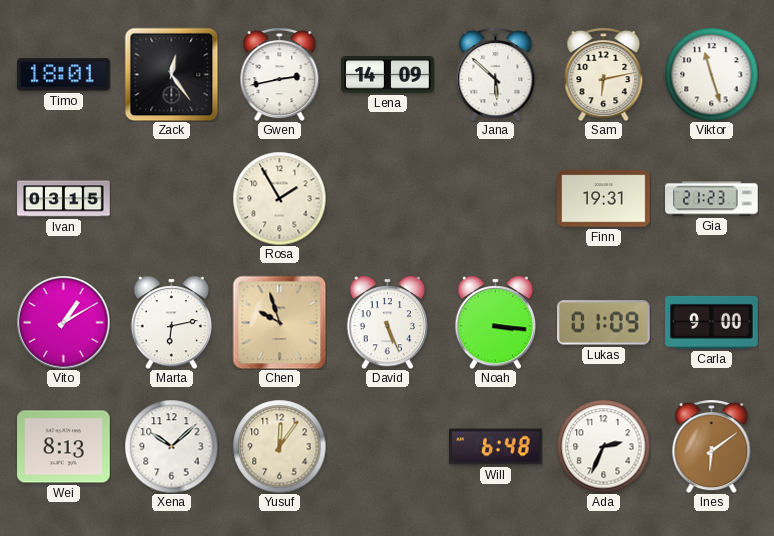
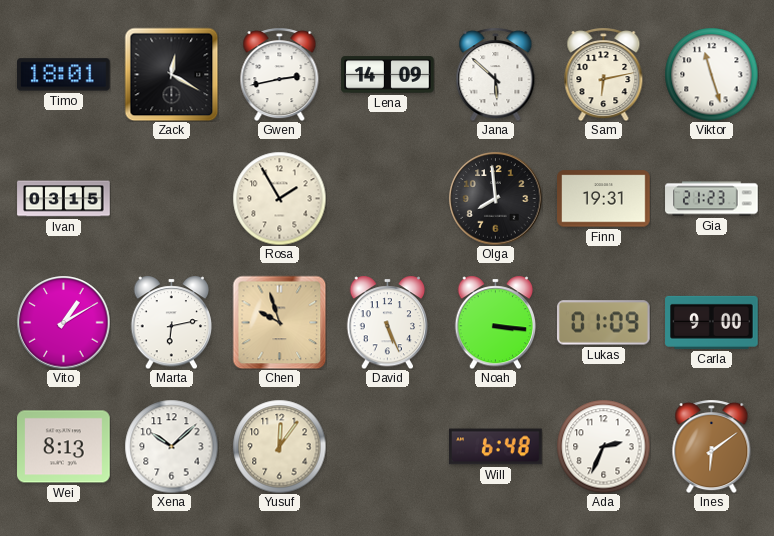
Zack: 12:24 -> 12:20
Olga: none -> 7:59
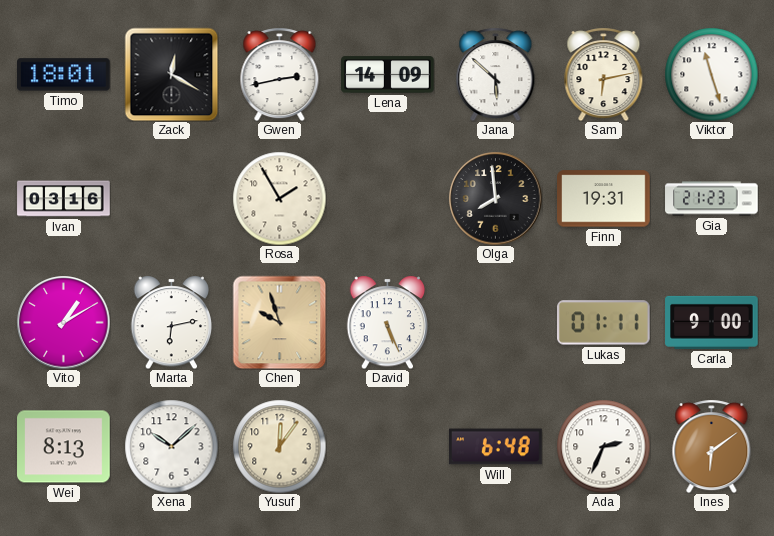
Ivan: 03:15 -> 03:16
Noah: 3:16 -> none
Lukas: 01:09 -> 01:11
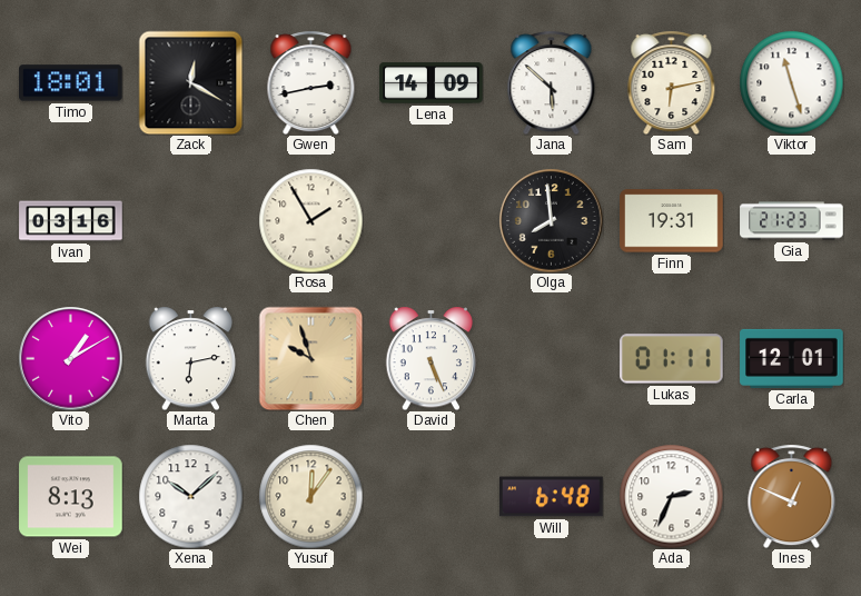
Carla: 9:00 -> 12:01
Ines: 6:09 -> 12:49
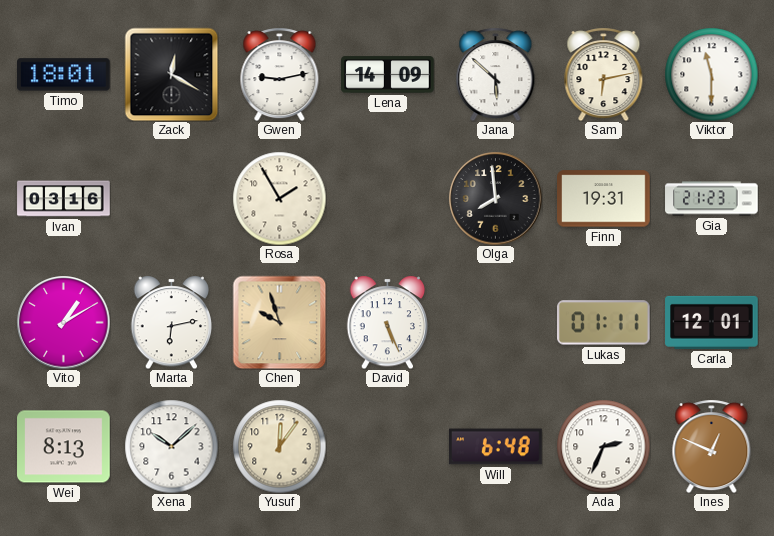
Gwen: 2:43 -> 9:13
Viktor: 11:27 -> 11:30
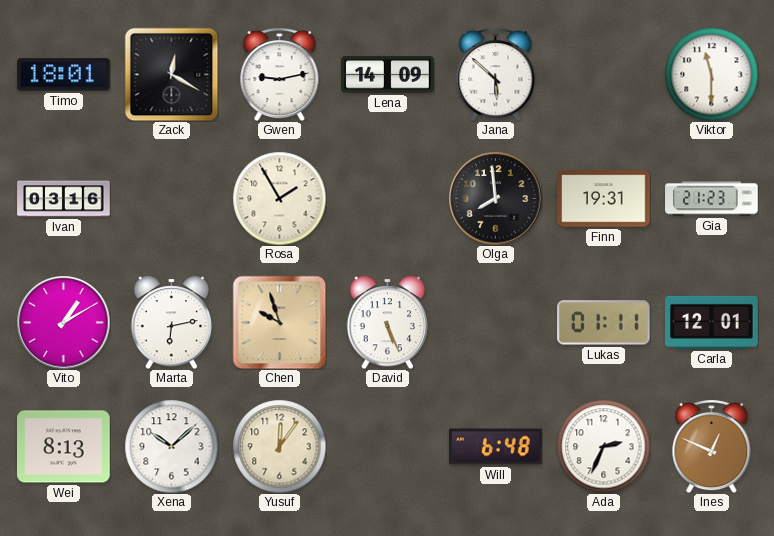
Sam: 6:13 -> none
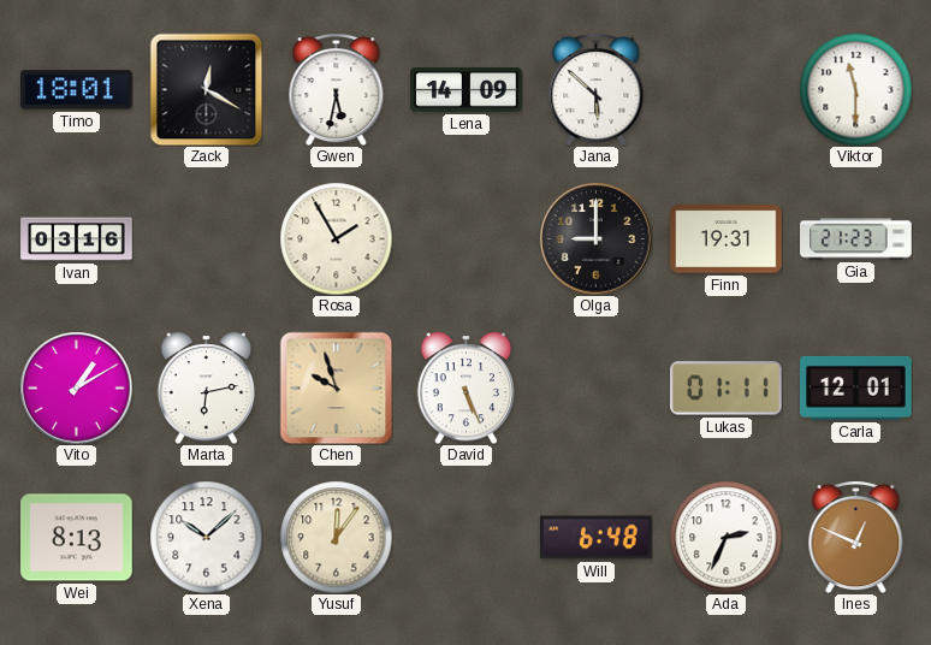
Gwen: 9:13 -> 5:32
Olga: 7:59 -> 9:00
